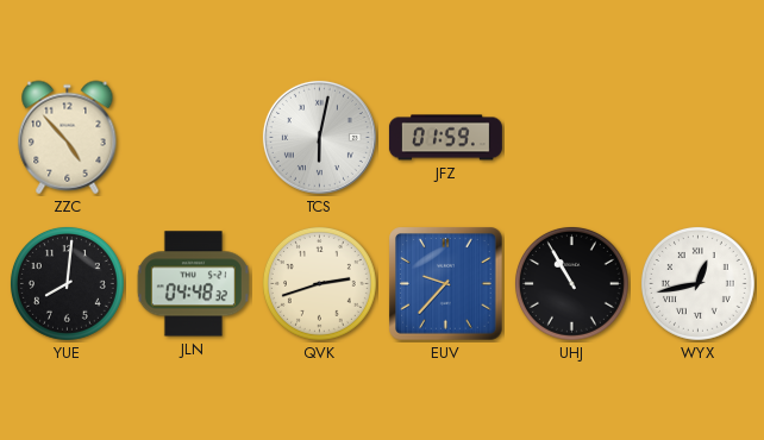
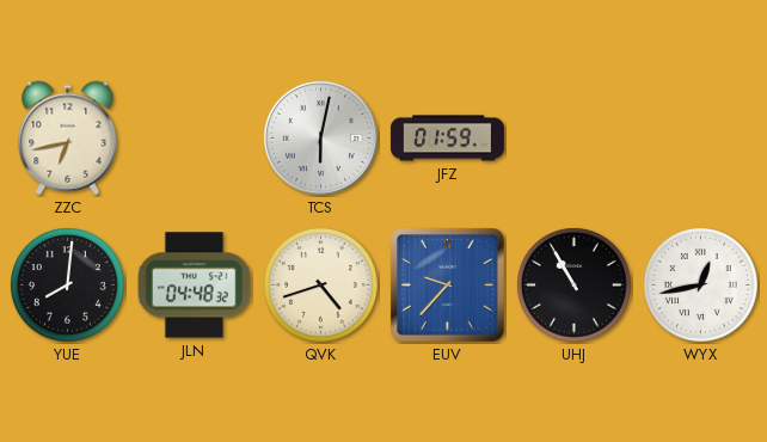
ZZC: 4:53 -> 6:43
QVK: 2:42 -> 4:42
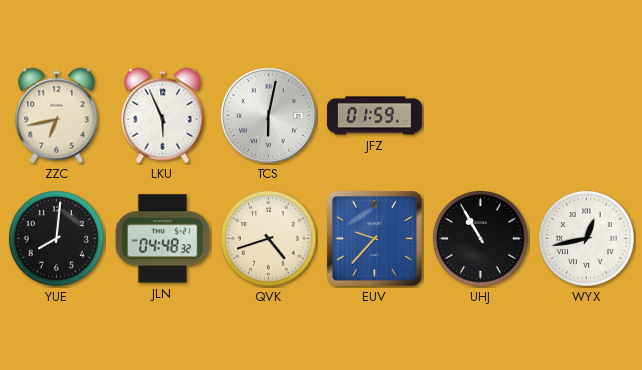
LKU: none -> 5:56
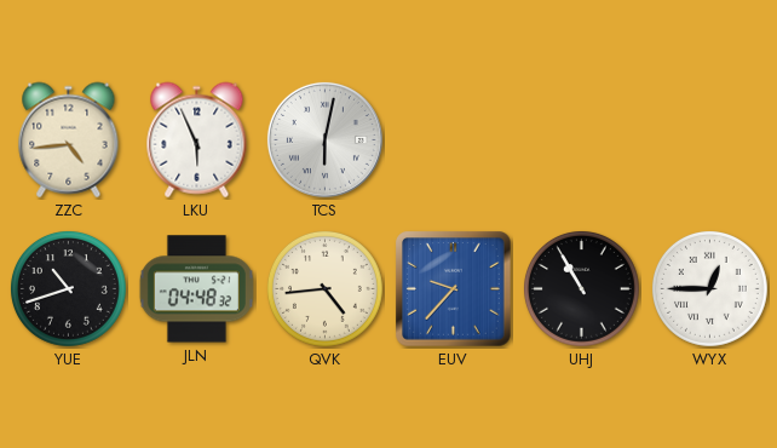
ZZC: 6:43 -> 4:44
JFZ: 01:59 -> none
YUE: 8:01 -> 10:42
QVK: 4:42 -> 4:44
WYX: 12:43 -> 12:45
